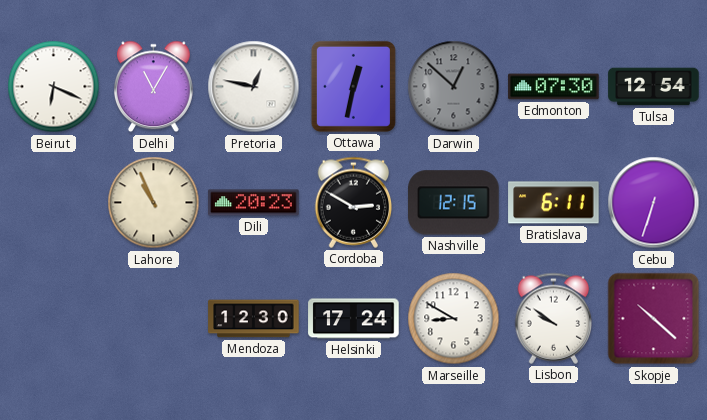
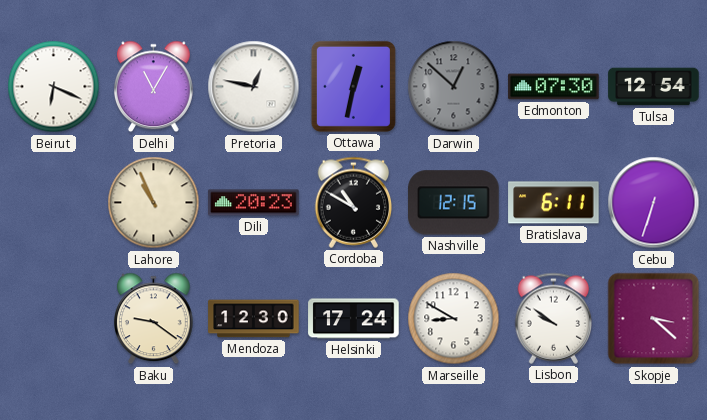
Cordoba: 2:50 -> 10:50
Baku: none -> 9:21
Skopje: 10:22 -> 3:22
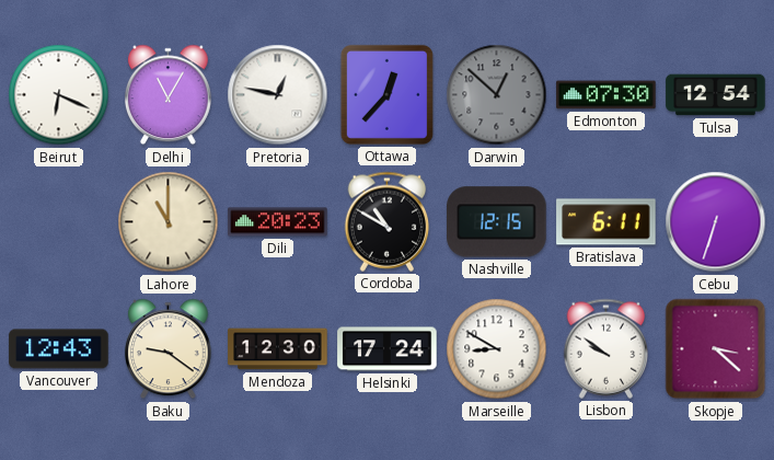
Ottawa: 12:32 -> 12:37
Lahore: 10:56 -> 11:00
Vancouver: none -> 12:43
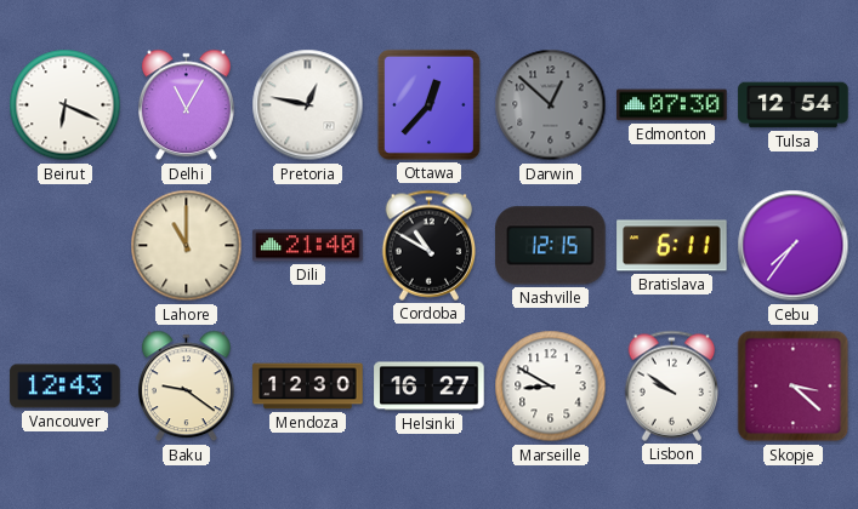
Dili: 20:23 -> 21:40
Cebu: 6:33 -> 7:36
Helsinki: 17:24 -> 16:27
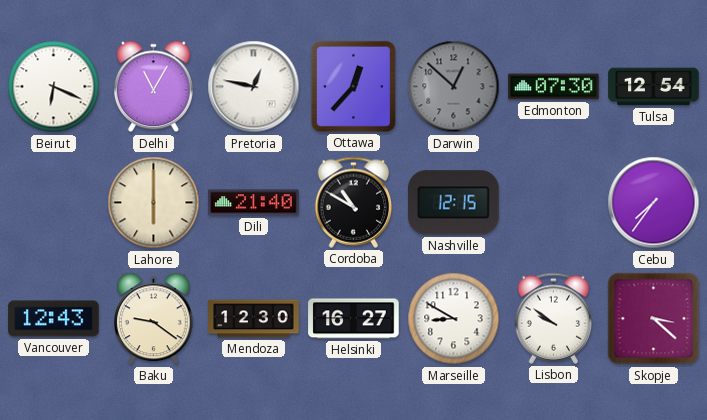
Lahore: 11:00 -> 6:00
Bratislava: 6:11 -> none
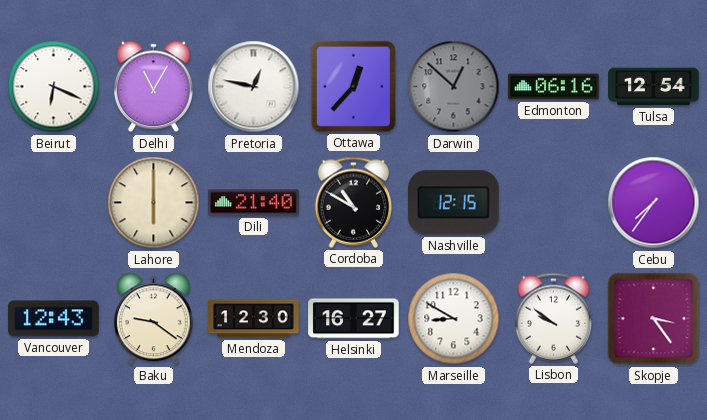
Edmonton: 07:30 -> 06:16
Skopje: 3:22 -> 3:24
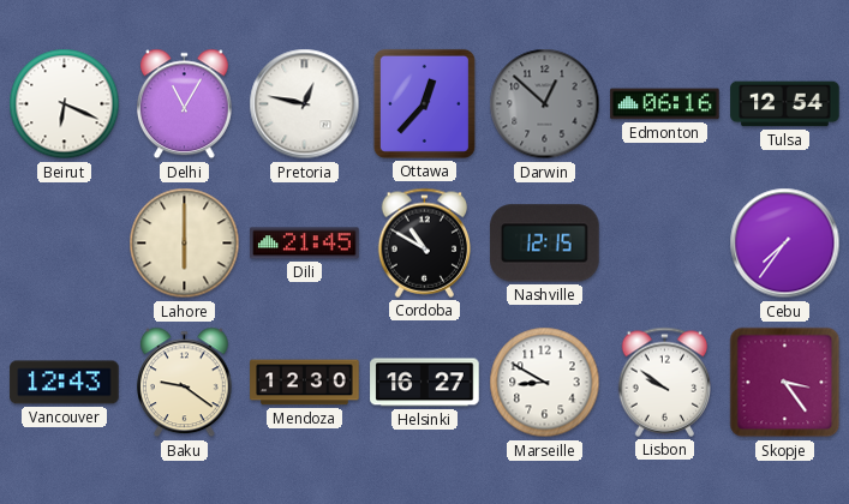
Dili: 21:40 -> 21:45
